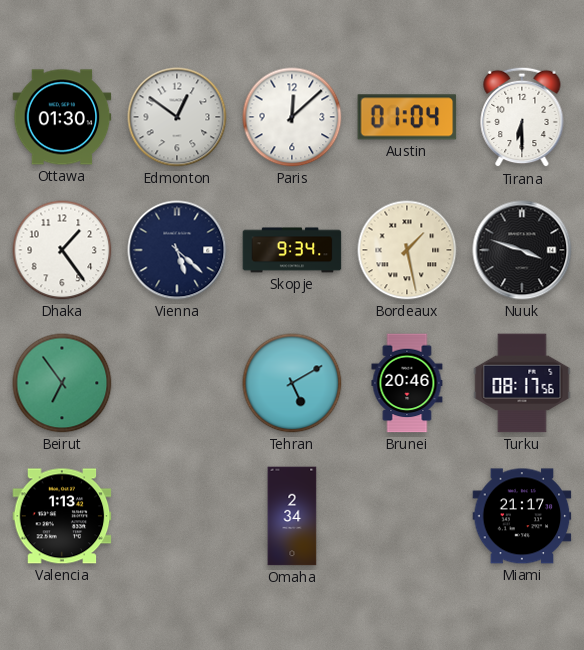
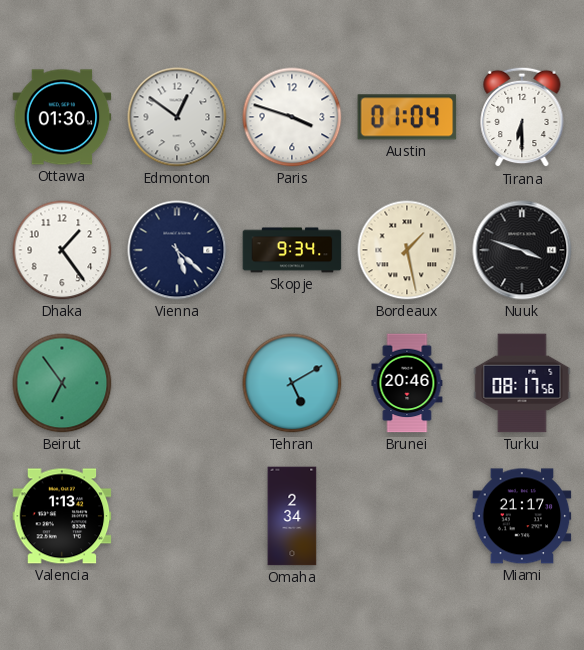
Paris: 12:08 -> 3:48
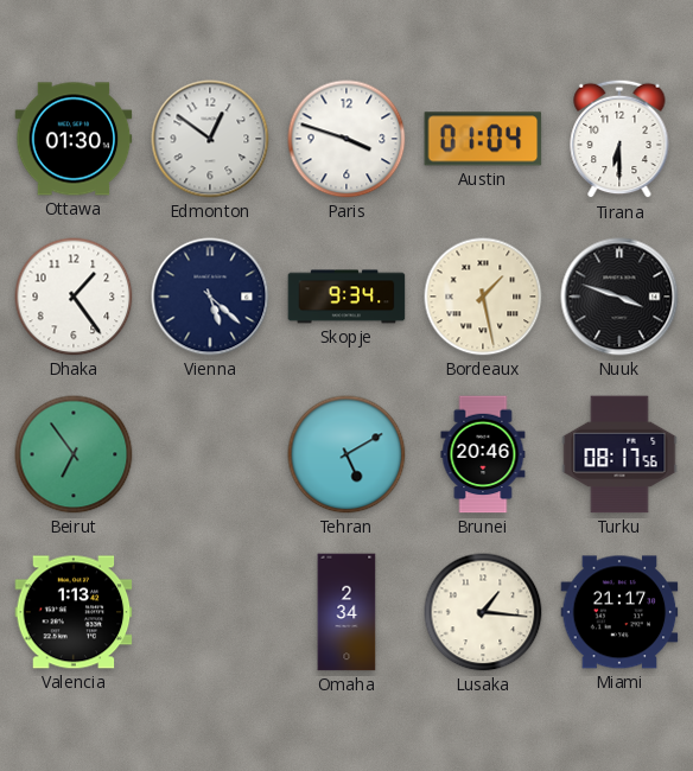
Lusaka: none -> 1:16
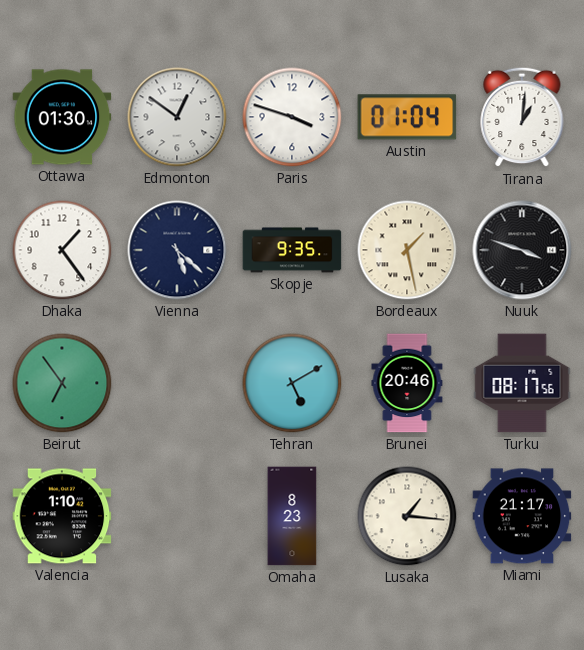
Tirana: 6:30 -> 1:01
Skopje: 9:34 -> 9:35
Valencia: 1:13 -> 1:10
Omaha: 2:34 -> 8:23
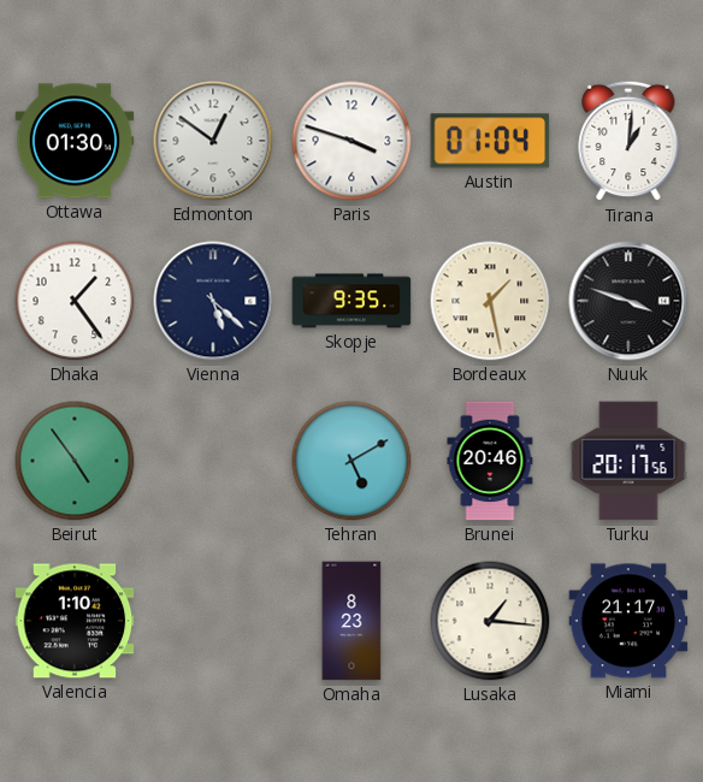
Beirut: 6:54 -> 4:54
Turku: 08:17 -> 20:17
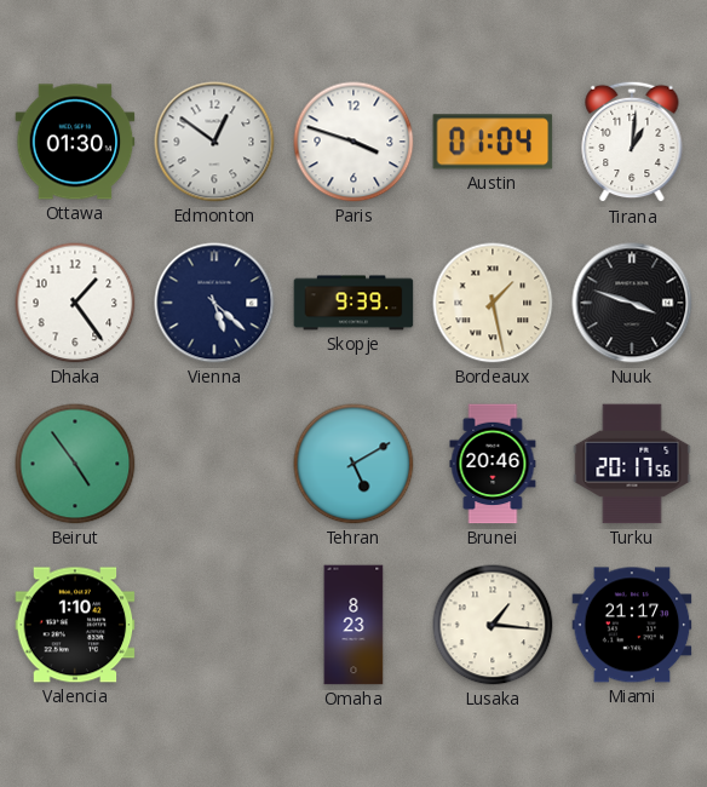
Skopje: 9:35 -> 9:39
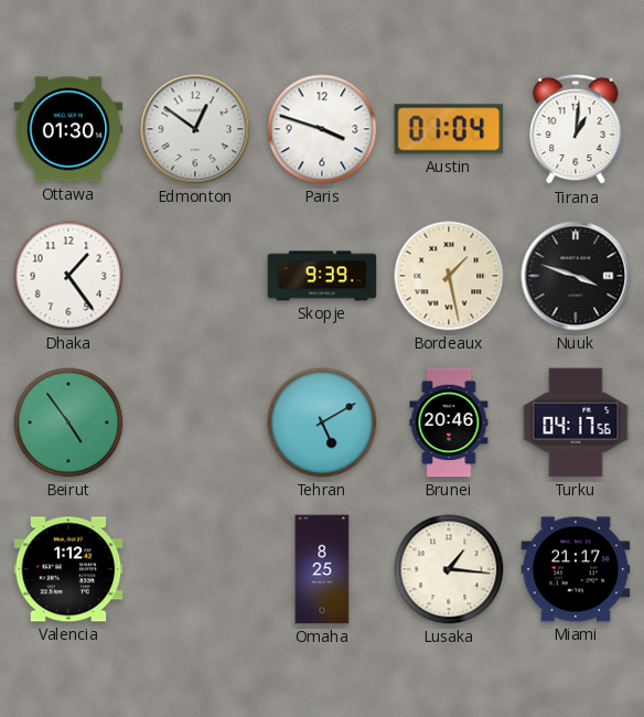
Vienna: 5:22 -> none
Turku: 20:17 -> 04:17
Valencia: 1:10 -> 1:12
Omaha: 8:23 -> 8:25
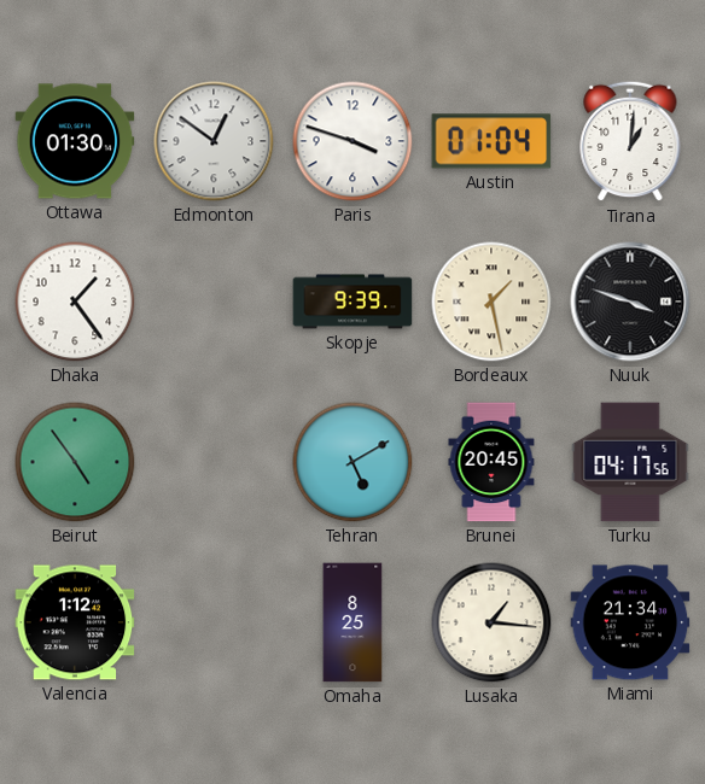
Brunei: 20:46 -> 20:45
Miami: 21:17 -> 21:34
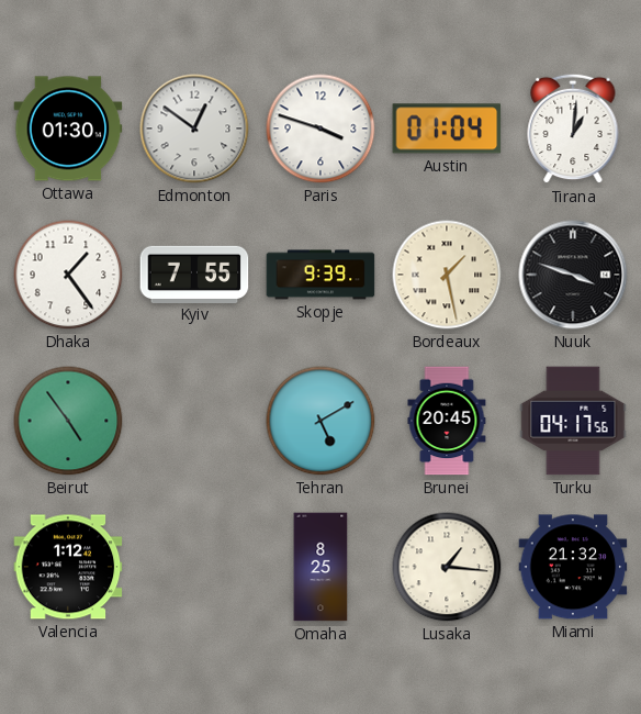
Kyiv: none -> 7:55
Miami: 21:34 -> 21:32
